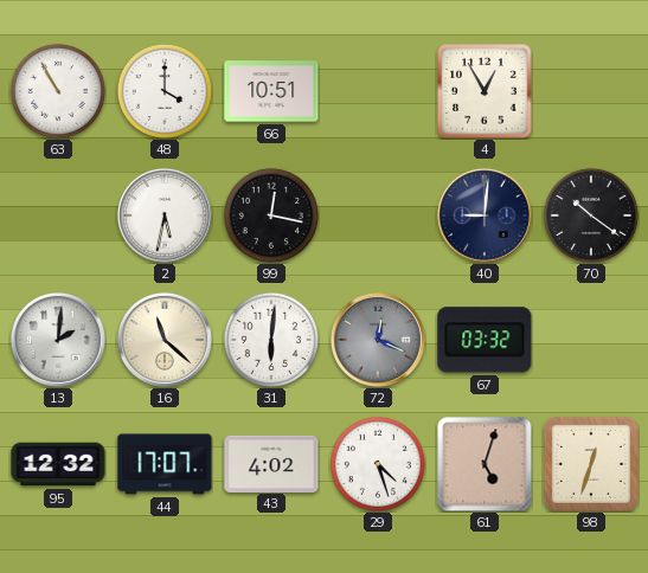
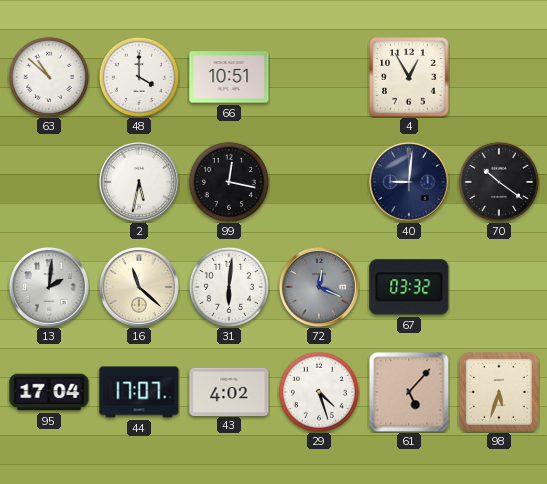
63: 10:55 -> 10:52
95: 12:32 -> 17:04
61: 5:03 -> 5:07
98: 12:33 -> 5:33
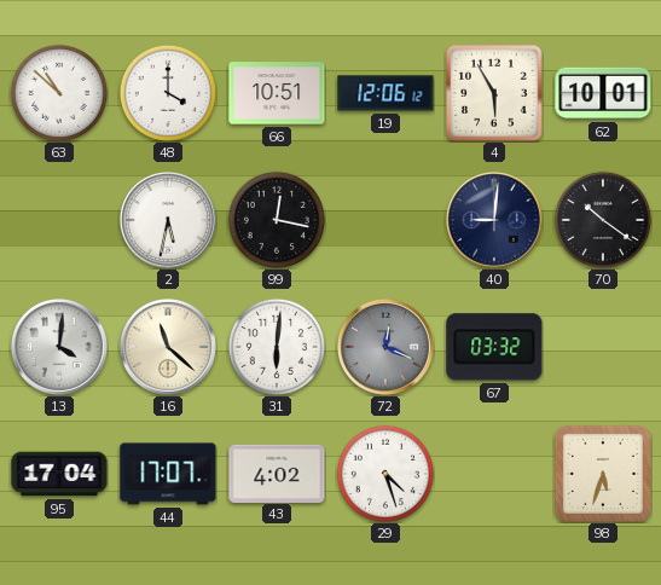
19: none -> 12:06
4: 12:55 -> 5:55
62: none -> 10:01
13: 2:01 -> 4:01
61: 5:07 -> none
